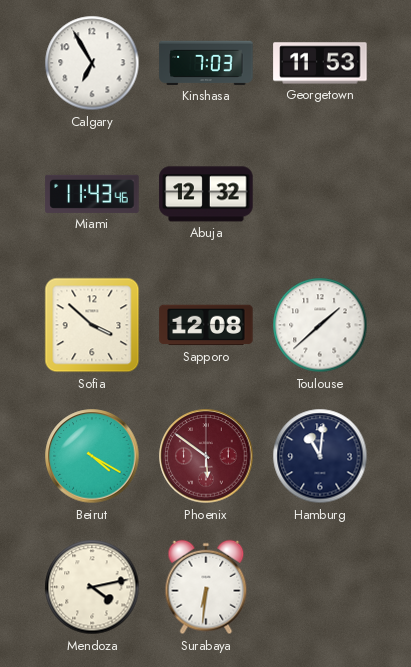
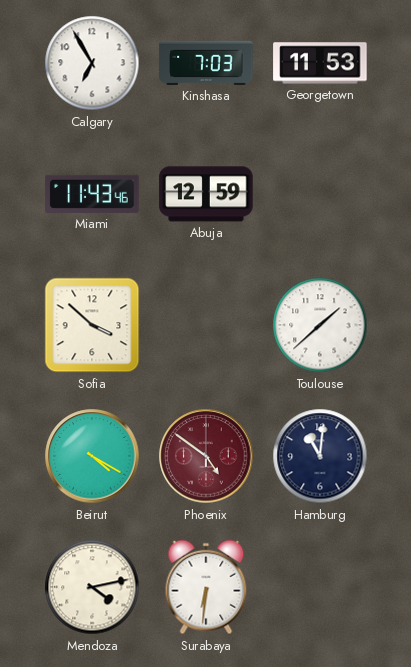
Abuja: 12:32 -> 12:59
Sapporo: 12:08 -> none
Phoenix: 5:51 -> 4:51
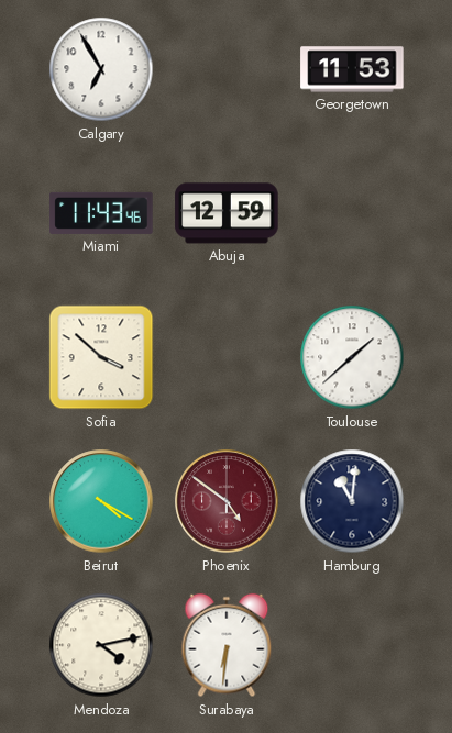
Kinshasa: 7:03 -> none
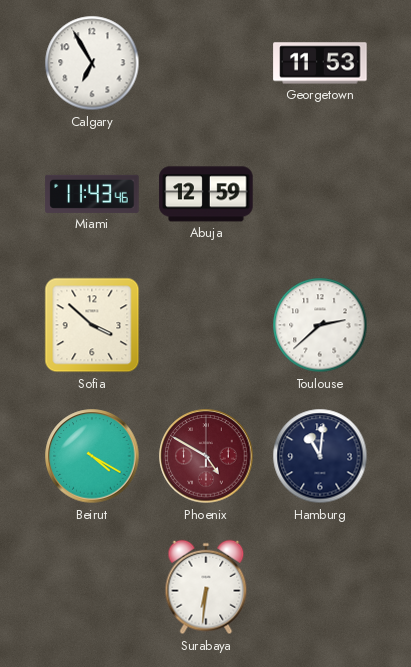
Toulouse: 1:38 -> 2:38
Phoenix: 4:51 -> 4:50
Mendoza: 4:13 -> none
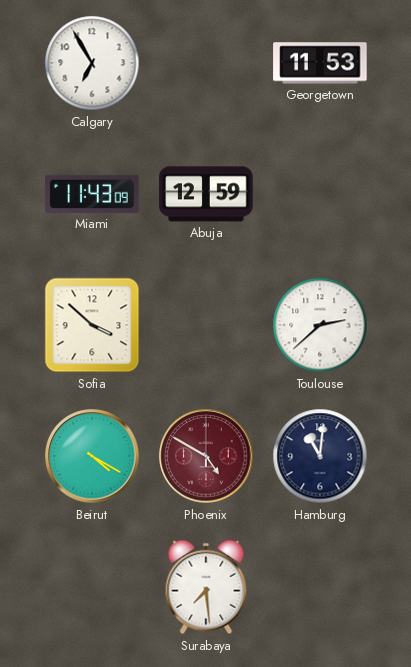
Miami: 11:43:46 -> 11:43:09
Surabaya: 6:31 -> 7:29
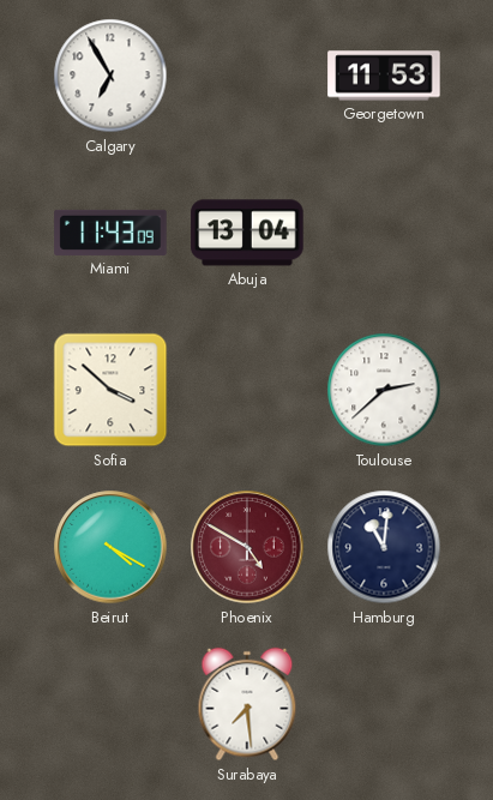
Abuja: 12:59 -> 13:04
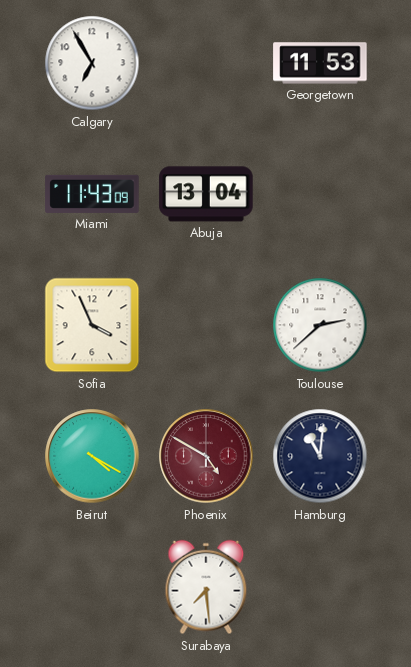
Sofia: 3:52 -> 3:56
